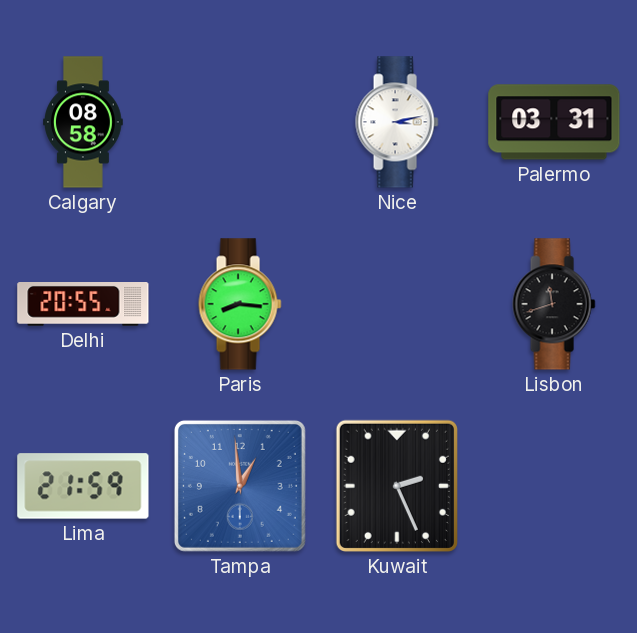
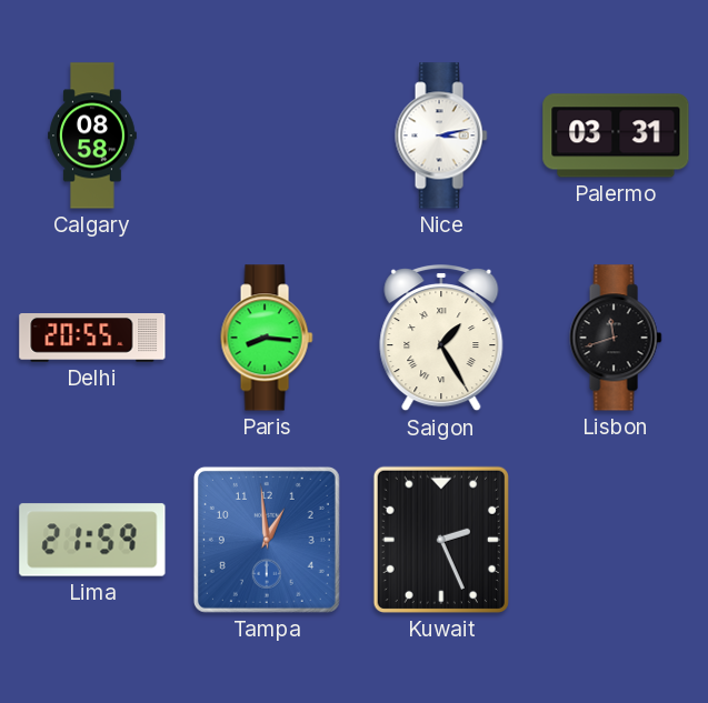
Saigon: none -> 1:25
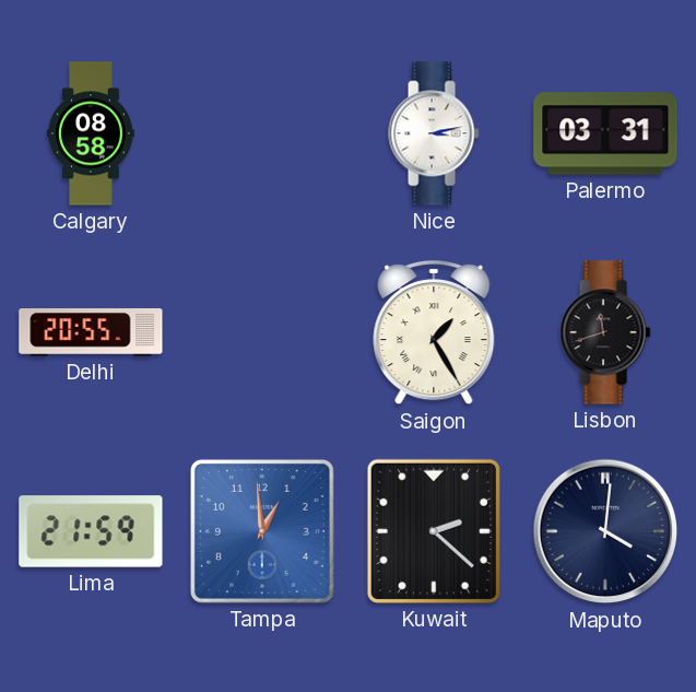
Paris: 8:16 -> none
Kuwait: 2:26 -> 2:22
Maputo: none -> 4:01
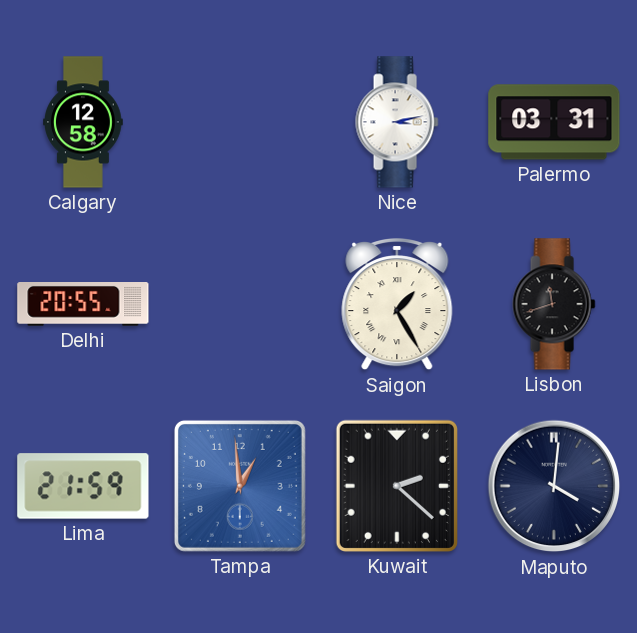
Calgary: 08:58 -> 12:58
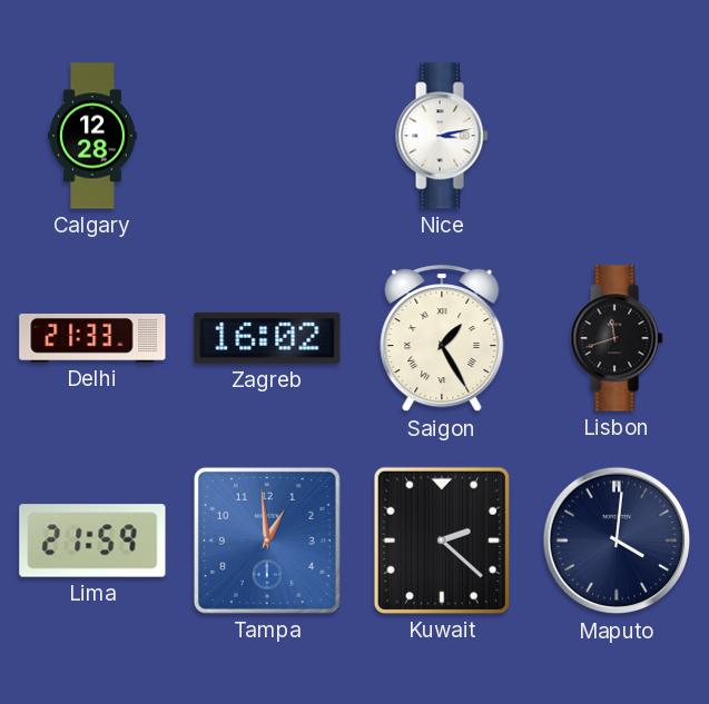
Calgary: 12:58 -> 12:28
Palermo: 03:31 -> none
Delhi: 20:55 -> 21:33
Zagreb: none -> 16:02
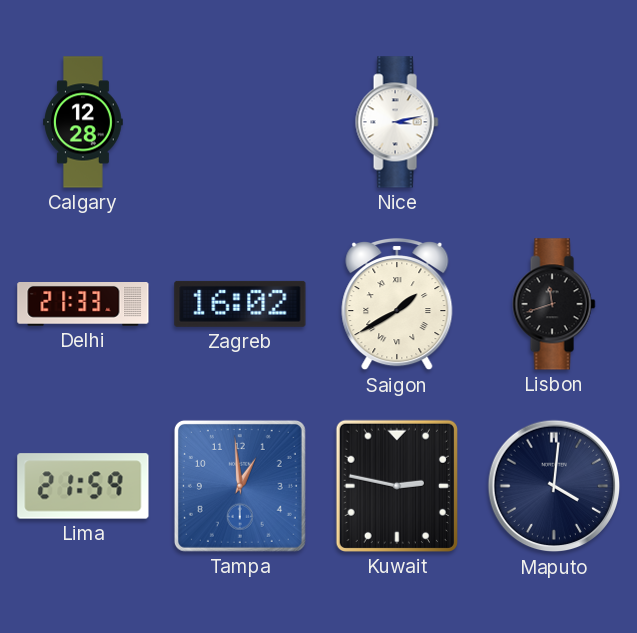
Saigon: 1:25 -> 1:40
Kuwait: 2:22 -> 2:47
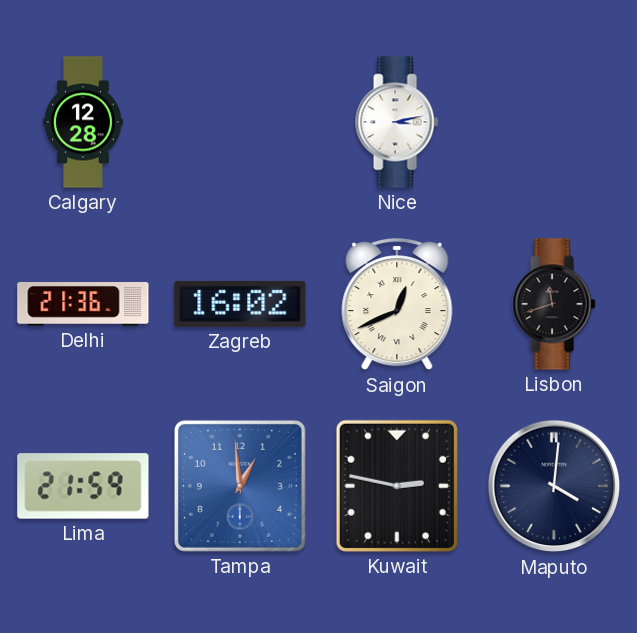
Delhi: 21:33 -> 21:36
Saigon: 1:40 -> 12:41
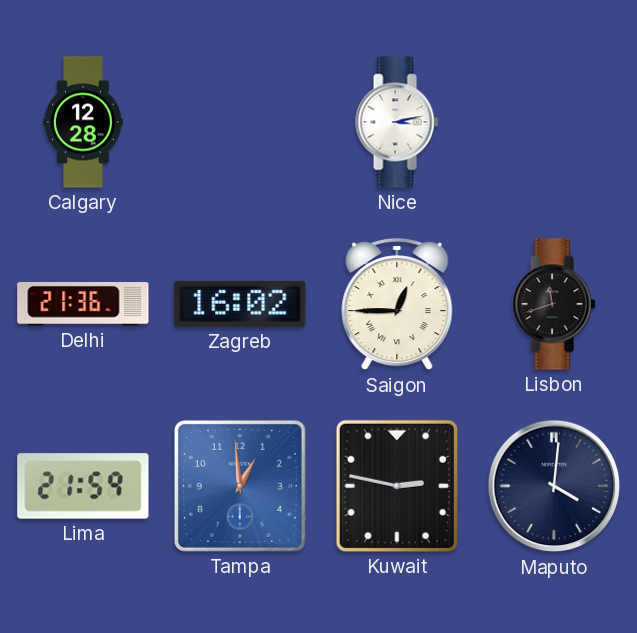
Saigon: 12:41 -> 12:45
